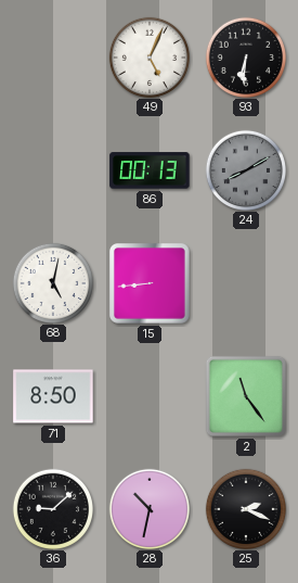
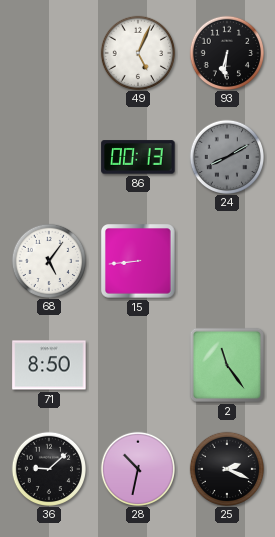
68: 5:02 -> 5:06
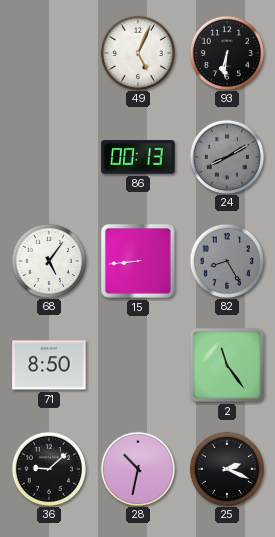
82: none -> 8:25
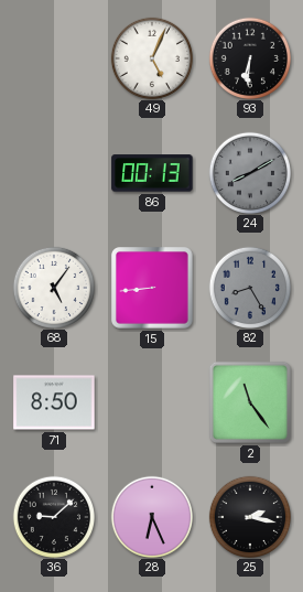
28: 10:32 -> 6:26
25: 2:19 -> 2:17
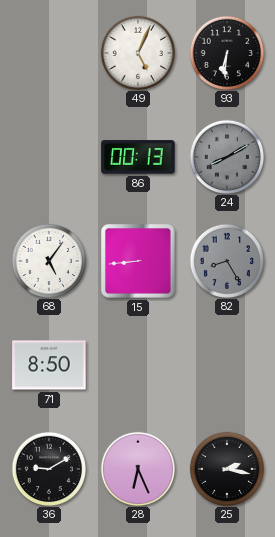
2: 11:24 -> none
36: 9:08 -> 9:10
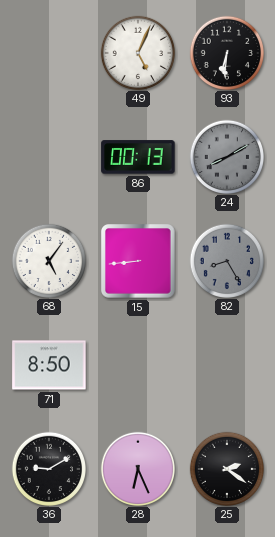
25: 2:17 -> 2:21
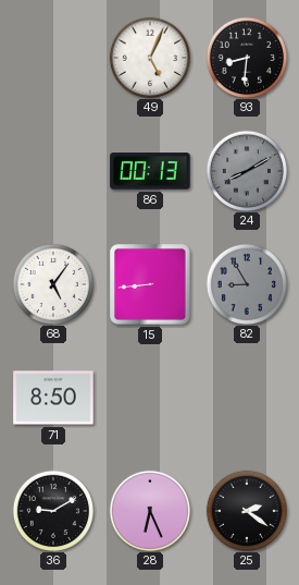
93: 6:31 -> 8:31
82: 8:25 -> 8:55
